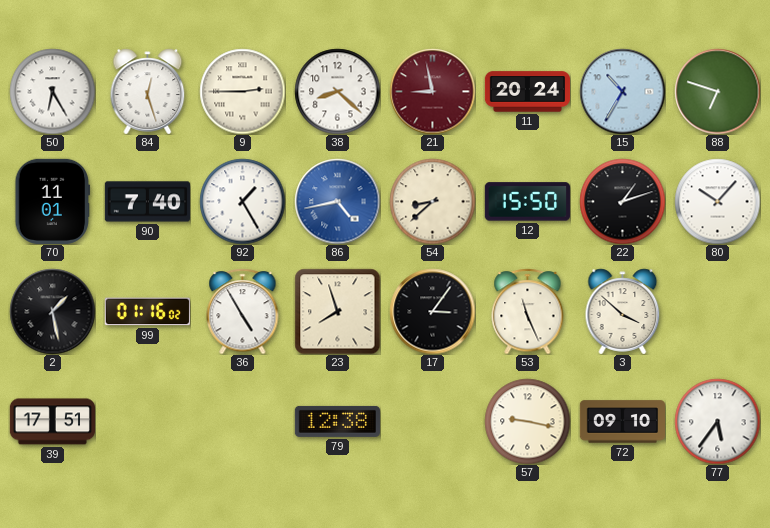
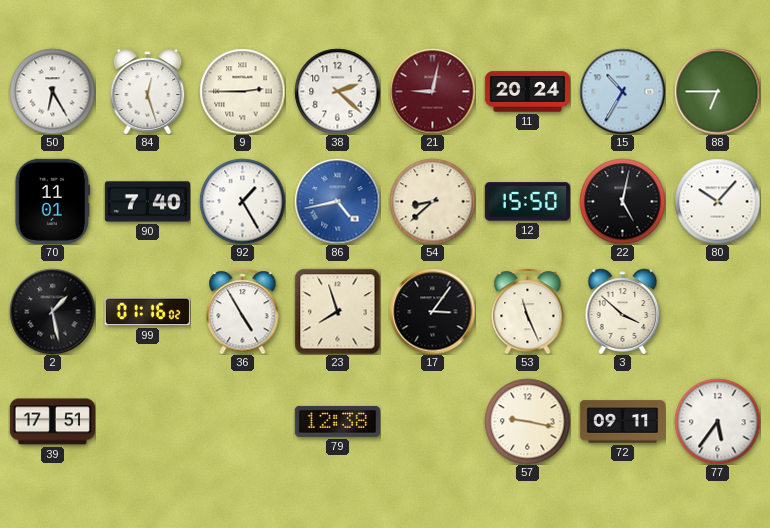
38: 8:22 -> 2:22
21: 8:58 -> 9:02
88: 6:48 -> 6:45
22: 1:12 -> 5:02
72: 09:10 -> 09:11
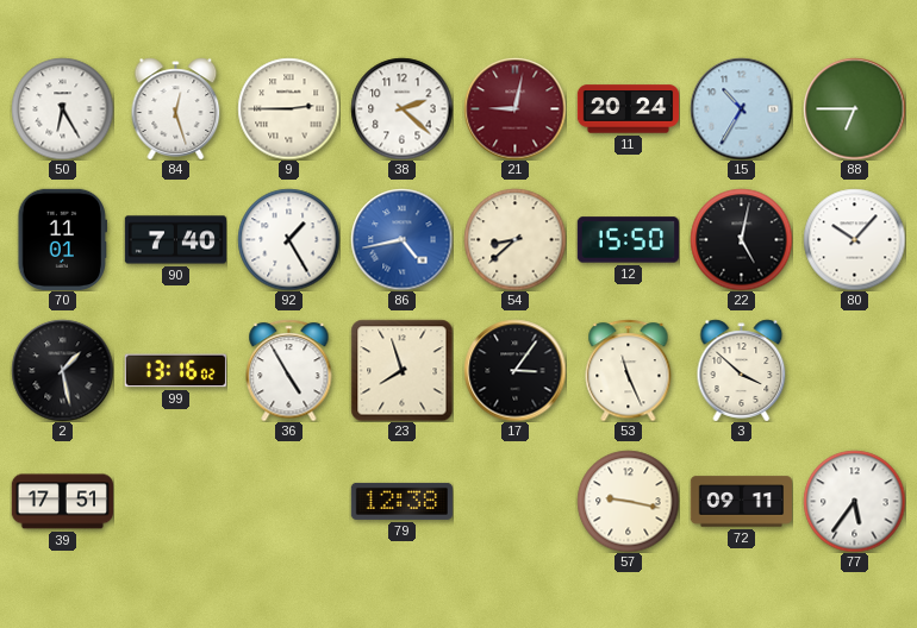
99: 01:16 -> 13:16
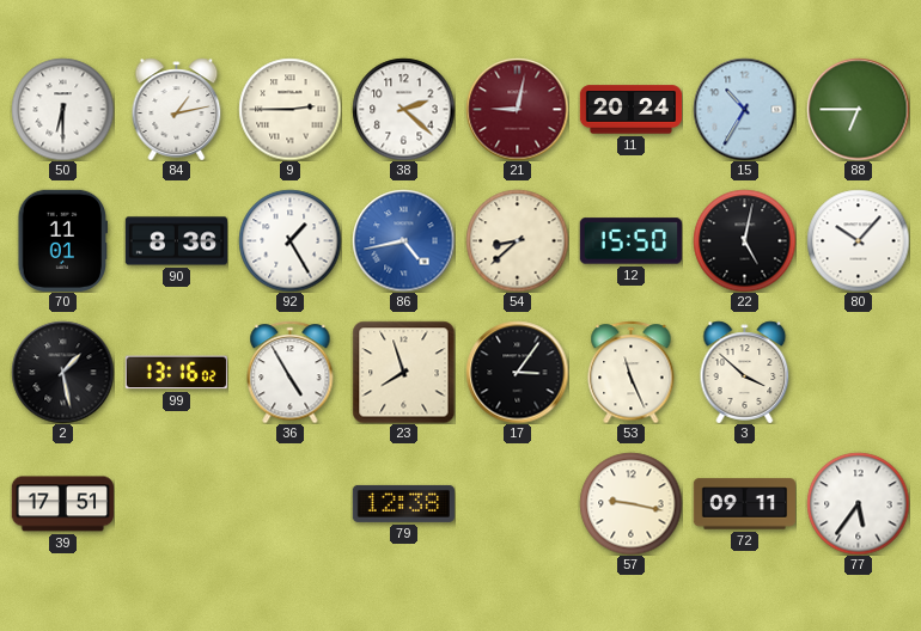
50: 6:25 -> 6:30
84: 12:27 -> 1:13
90: 7:40 -> 8:36
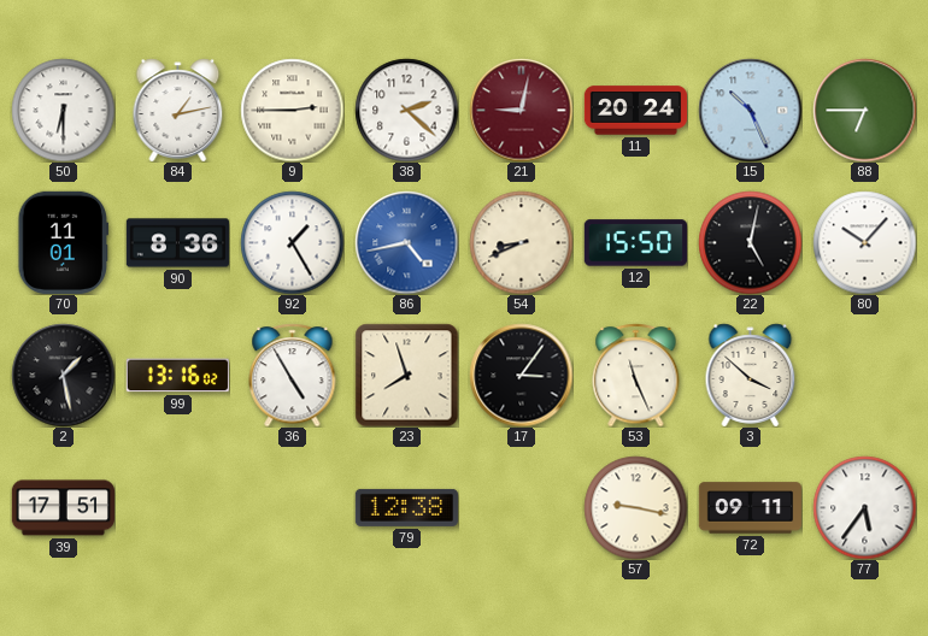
15: 10:35 -> 10:26
54: 8:38 -> 8:41
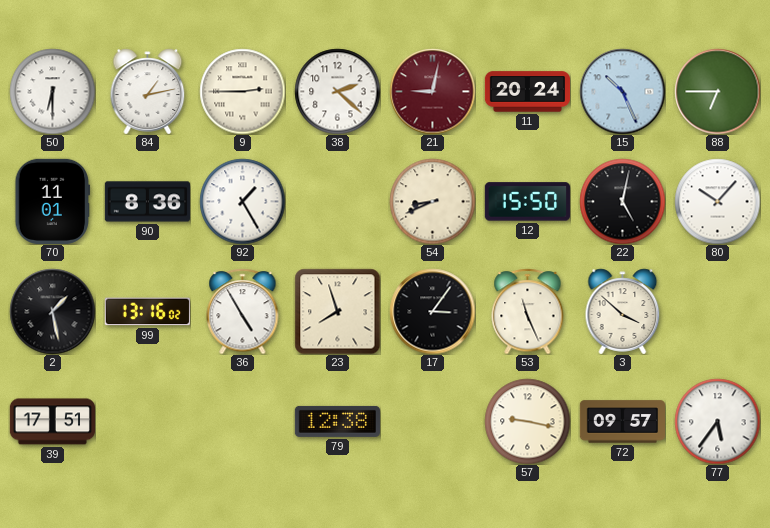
86: 4:43 -> none
72: 09:11 -> 09:57
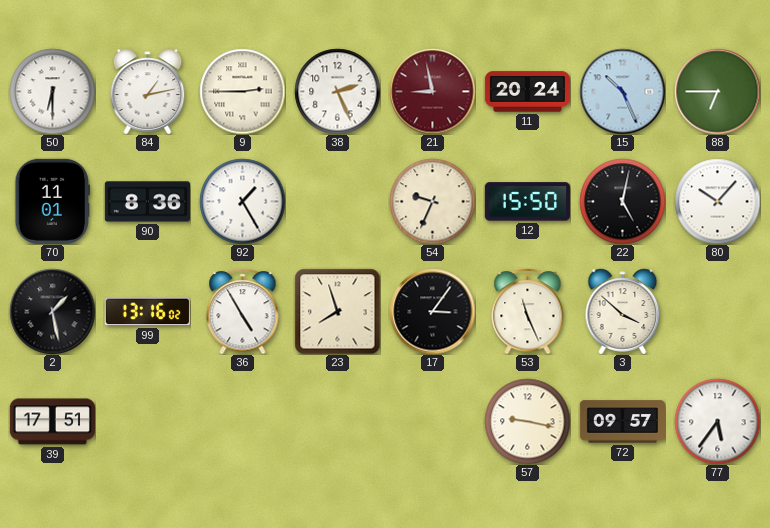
38: 2:22 -> 2:26
21: 9:02 -> 8:58
54: 8:41 -> 9:34
79: 12:38 -> none
